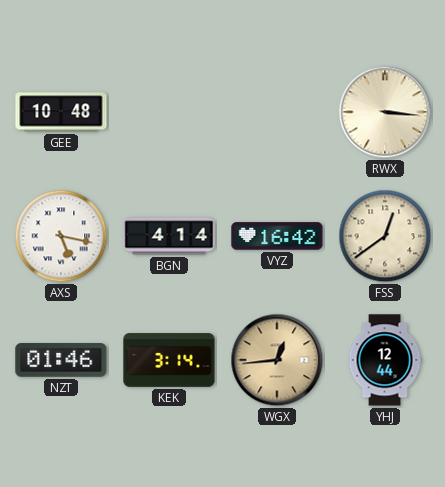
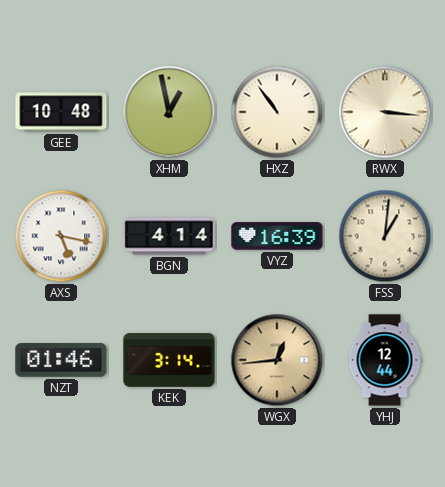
XHM: none -> 12:58
HXZ: none -> 10:54
VYZ: 16:42 -> 16:39
FSS: 12:39 -> 1:01
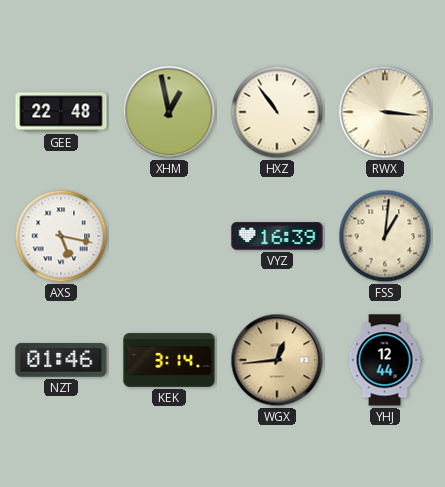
GEE: 10:48 -> 22:48
BGN: 4:14 -> none
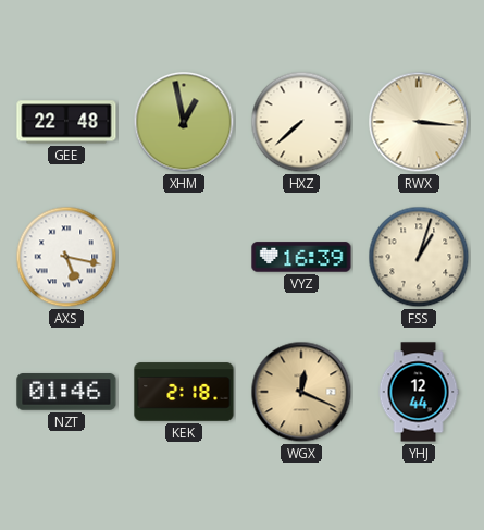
HXZ: 10:54 -> 7:38
FSS: 1:01 -> 1:03
KEK: 3:14 -> 2:18
WGX: 12:44 -> 12:19
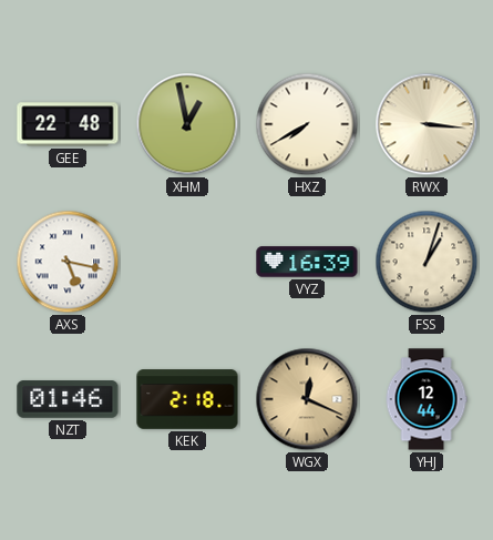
HXZ: 7:38 -> 7:40
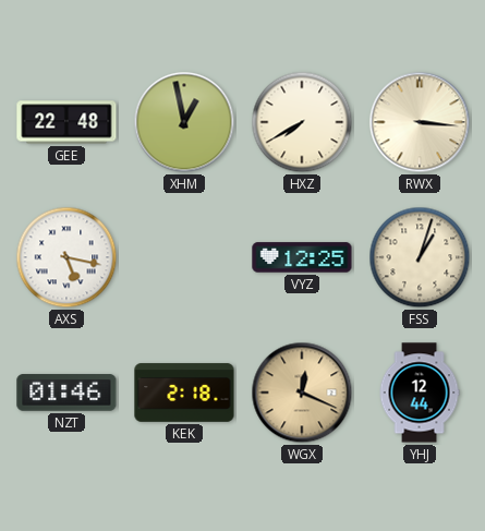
VYZ: 16:39 -> 12:25
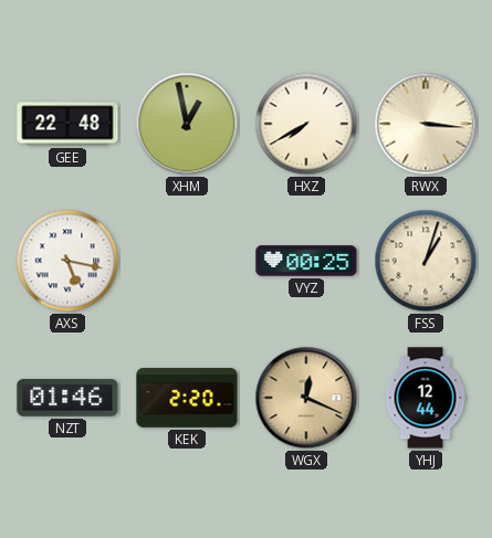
VYZ: 12:25 -> 00:25
KEK: 2:18 -> 2:20
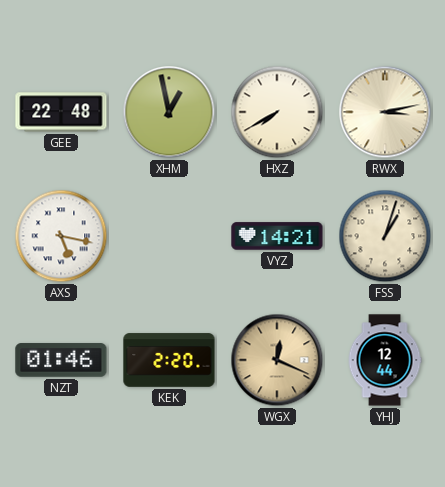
RWX: 3:16 -> 3:13
VYZ: 00:25 -> 14:21
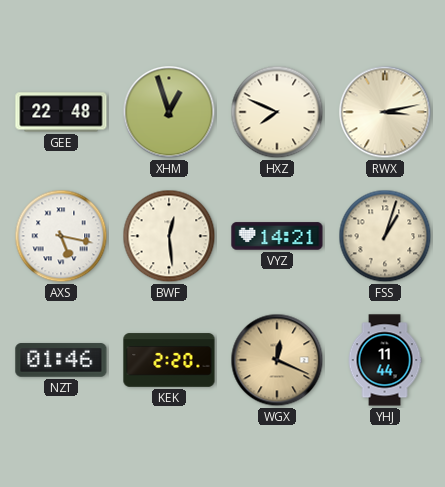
XHM: 12:58 -> 12:57
HXZ: 7:40 -> 7:49
BWF: none -> 12:29
YHJ: 12:44 -> 11:44
